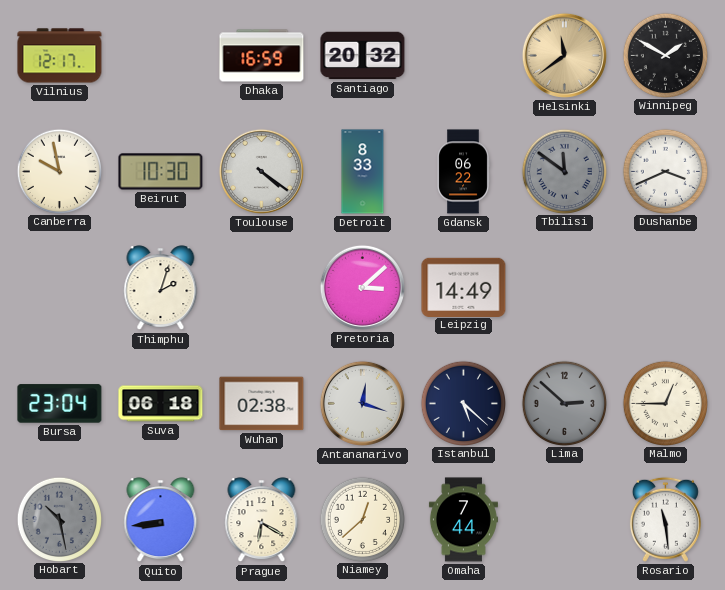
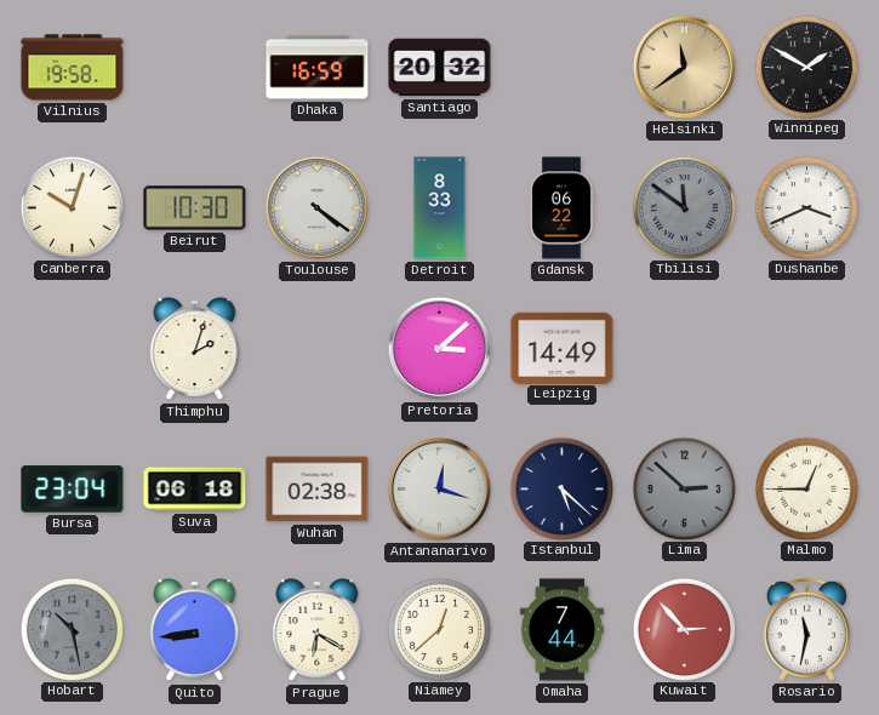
Vilnius: 12:17 -> 19:58
Canberra: 9:58 -> 10:03
Kuwait: none -> 2:53
Rosario: 11:29 -> 11:32
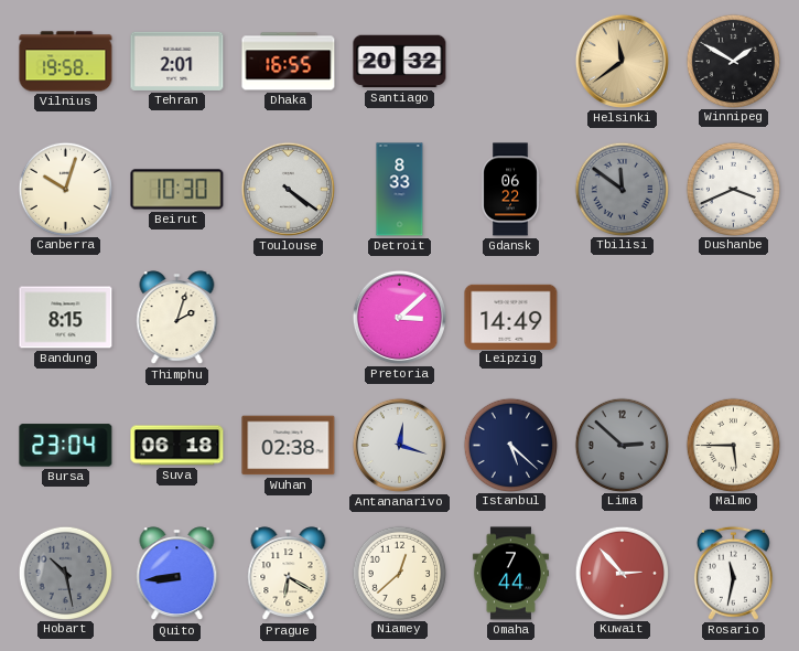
Tehran: none -> 2:01
Dhaka: 16:59 -> 16:55
Bandung: none -> 8:15
Malmo: 12:45 -> 5:45
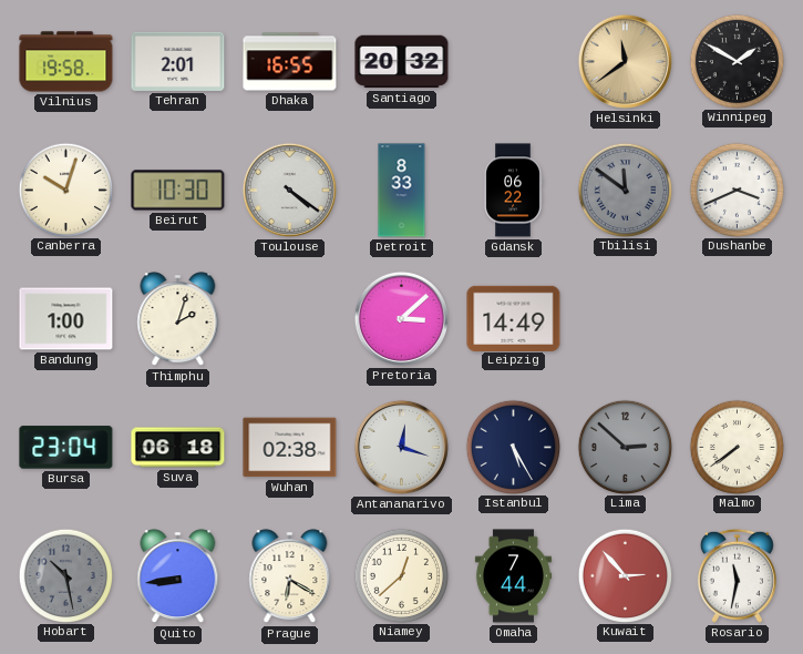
Bandung: 8:15 -> 1:00
Istanbul: 5:22 -> 5:25
Malmo: 5:45 -> 7:39
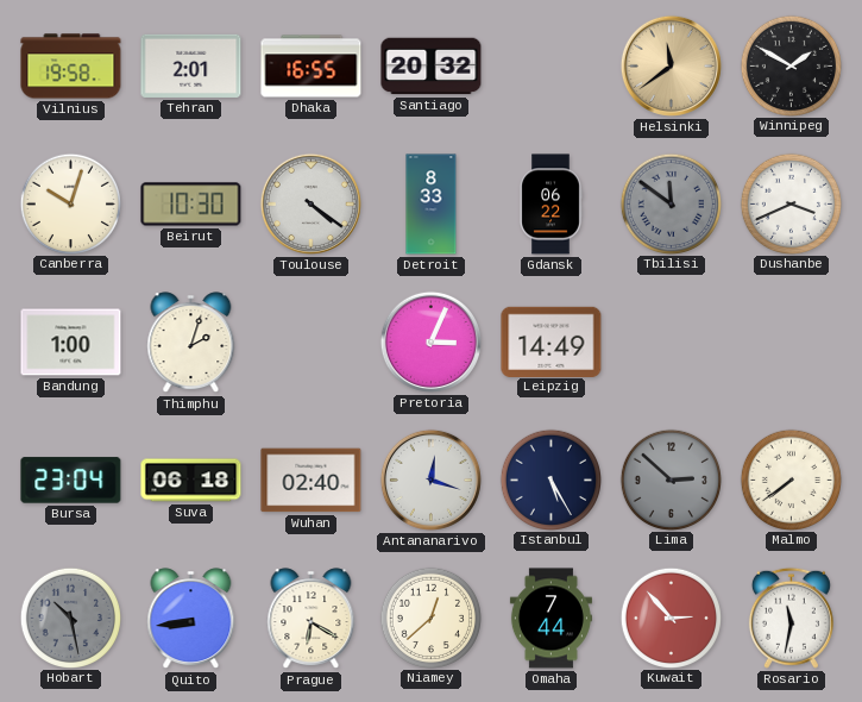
Pretoria: 3:08 -> 3:04
Wuhan: 02:38 -> 02:40
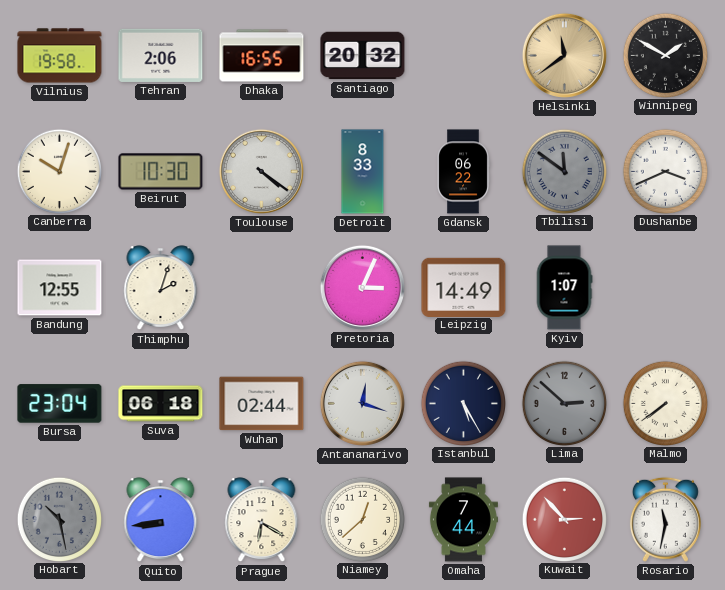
Tehran: 2:01 -> 2:06
Bandung: 1:00 -> 12:55
Kyiv: none -> 1:07
Wuhan: 02:40 -> 02:44
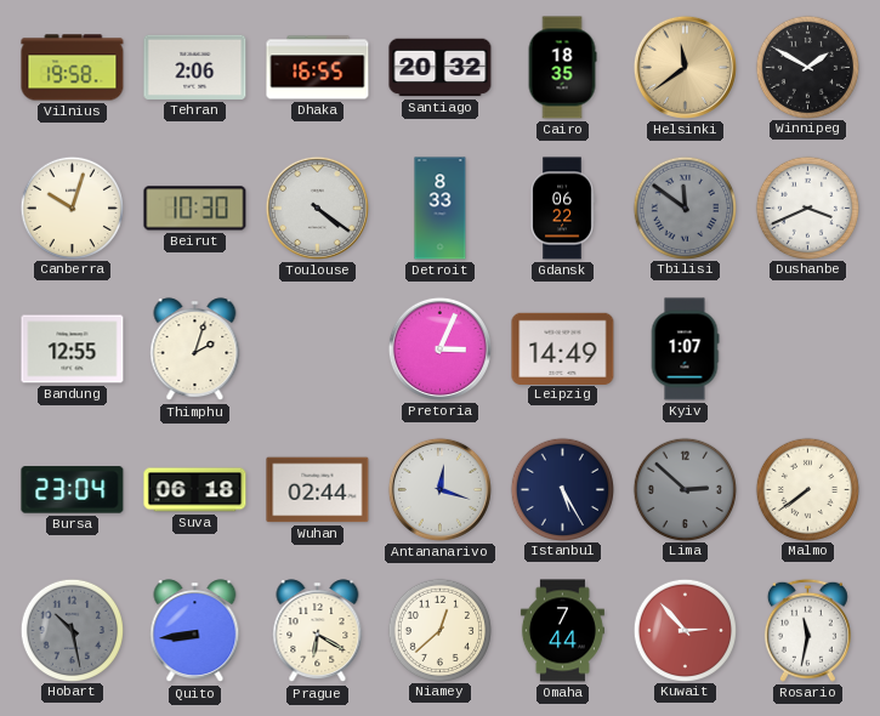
Cairo: none -> 18:35
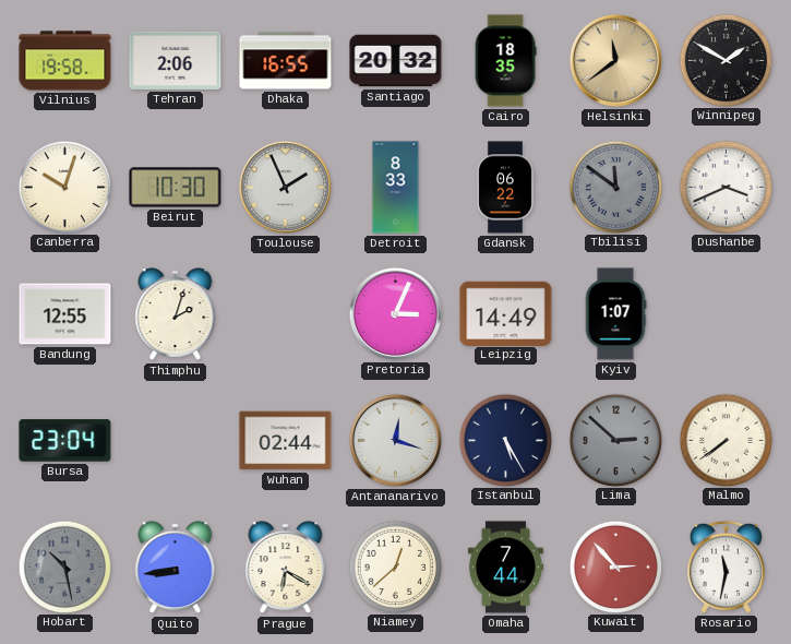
Toulouse: 4:21 -> 1:56
Suva: 06:18 -> none
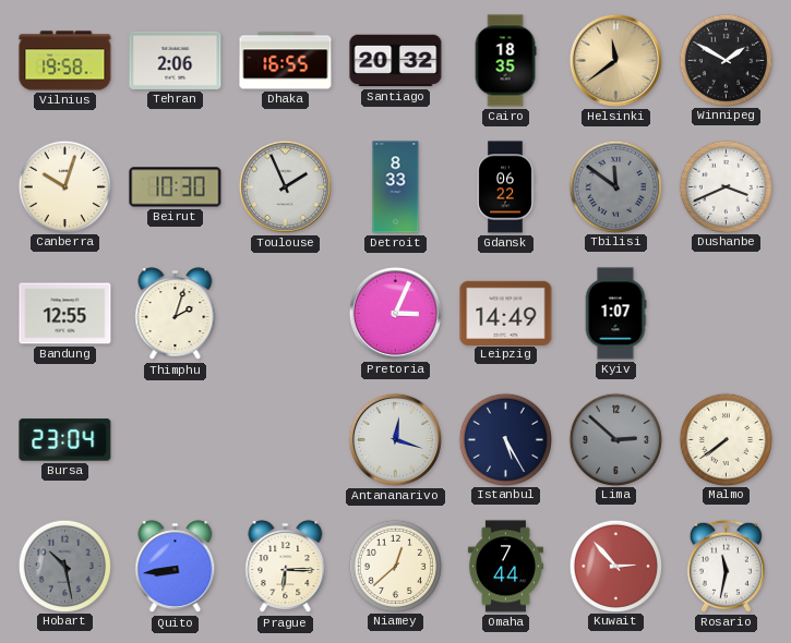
Wuhan: 02:44 -> none
Prague: 6:20 -> 6:15
